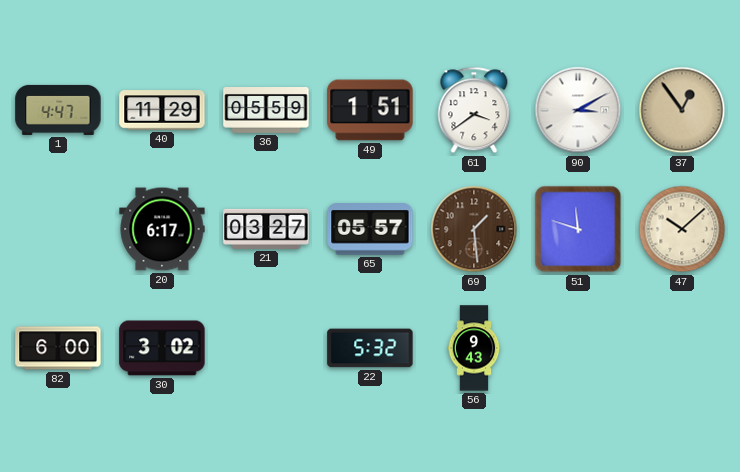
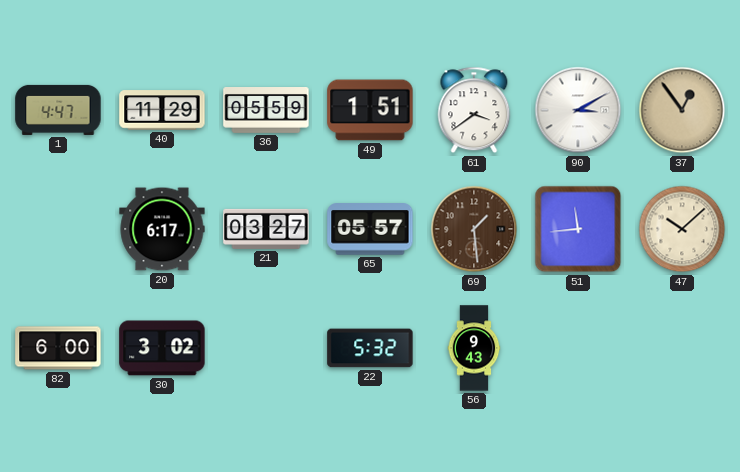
51: 11:48 -> 11:44
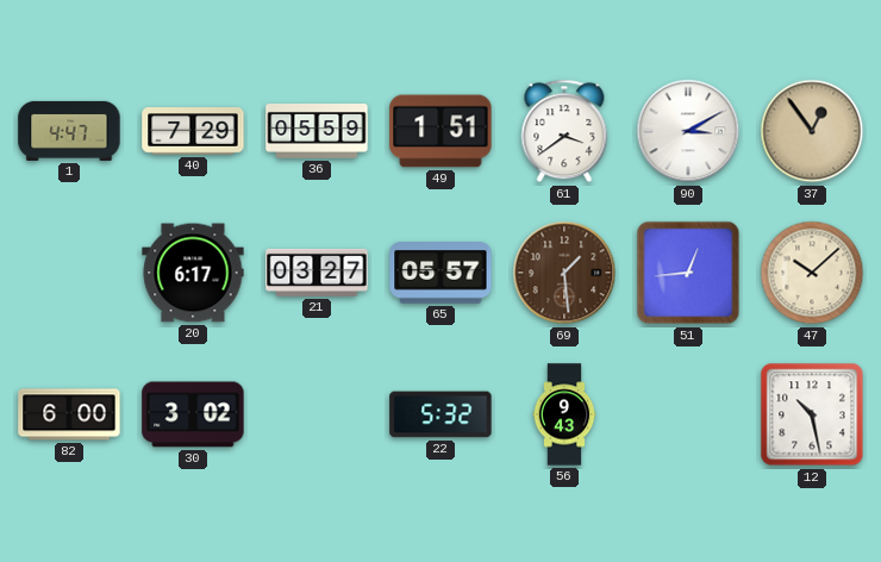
40: 11:29 -> 7:29
51: 11:44 -> 12:44
12: none -> 10:28
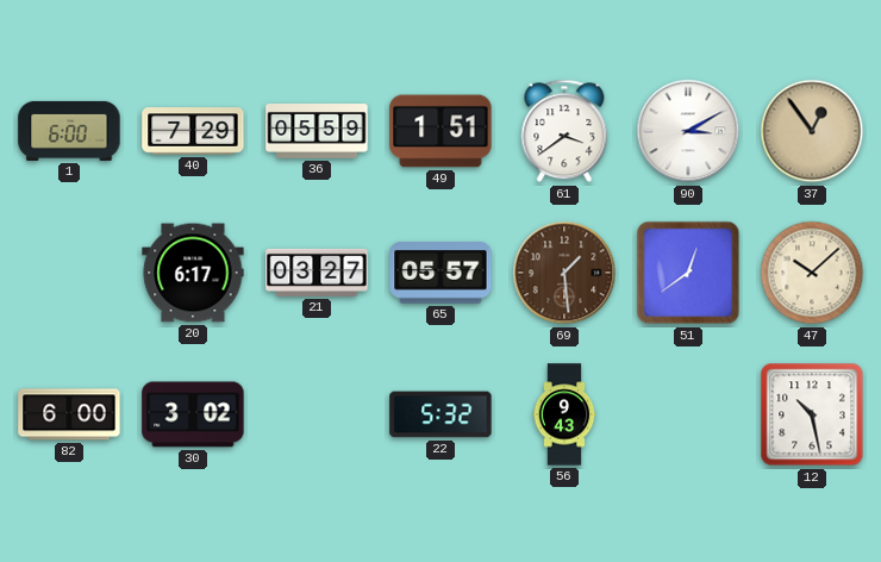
1: 4:47 -> 6:00
51: 12:44 -> 12:39
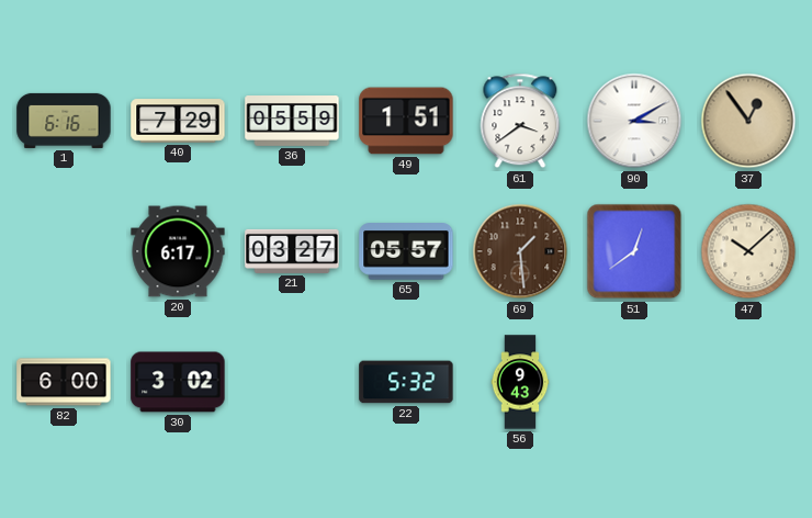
1: 6:00 -> 6:16
12: 10:28 -> none
